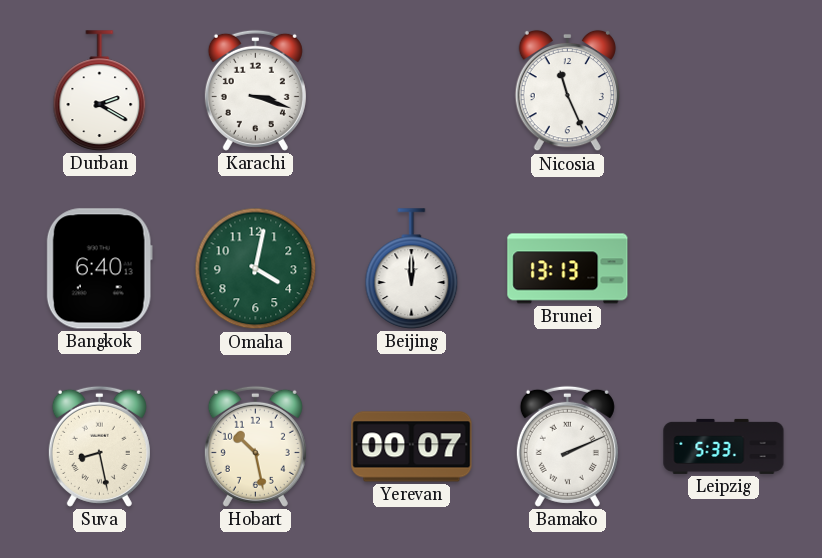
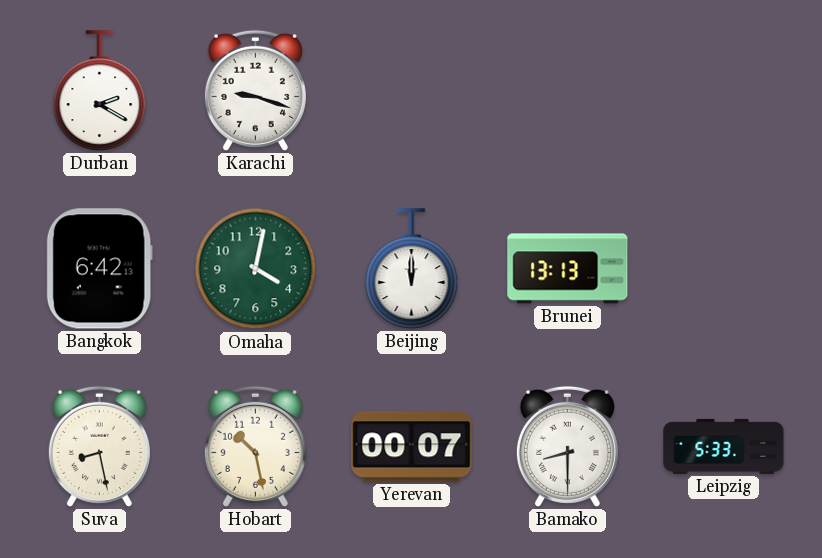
Karachi: 3:18 -> 9:18
Nicosia: 11:26 -> none
Bangkok: 6:40 -> 6:42
Bamako: 2:11 -> 8:30
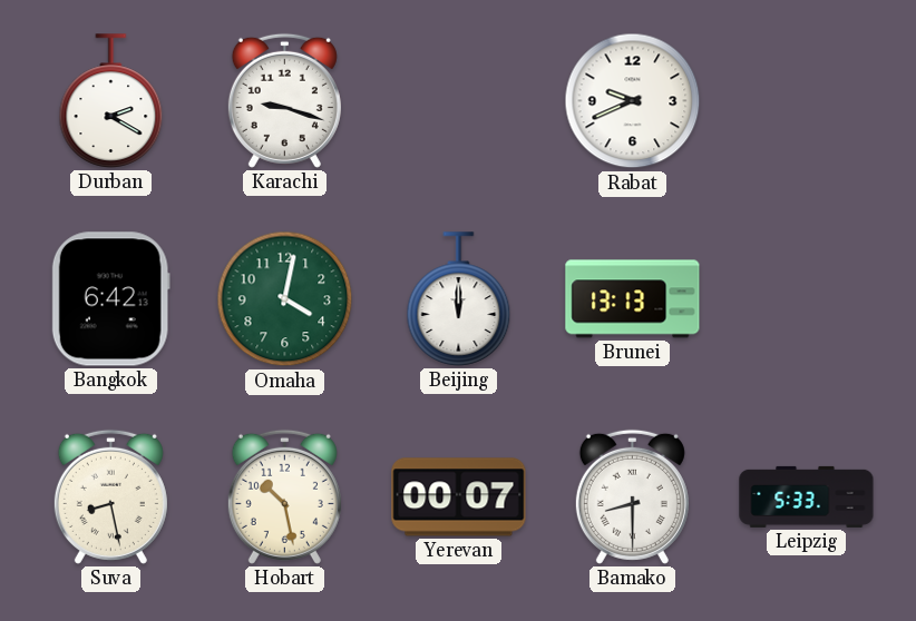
Rabat: none -> 9:41
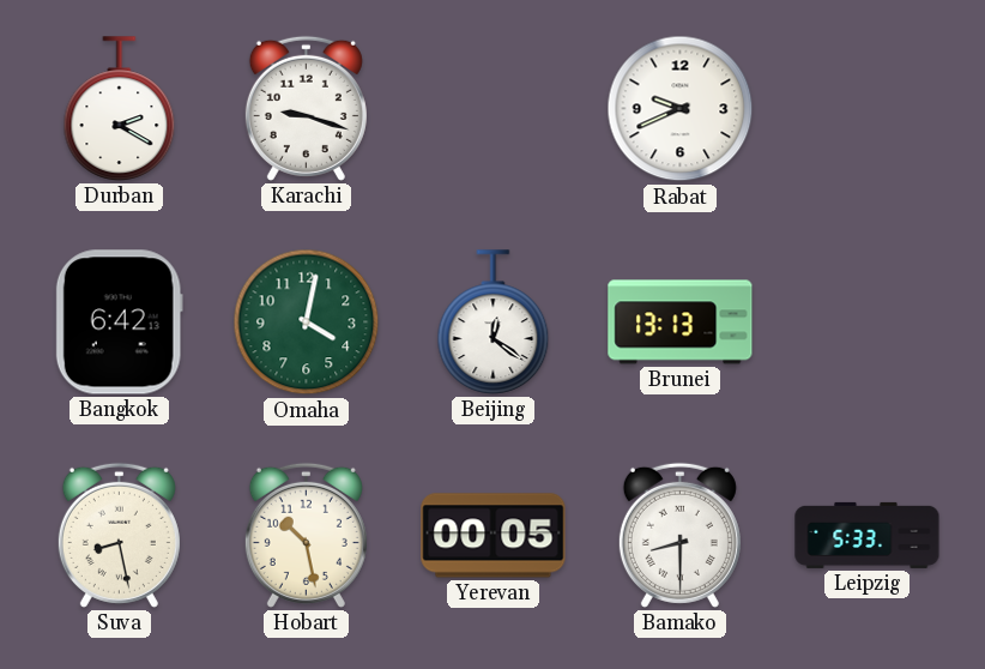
Beijing: 12:00 -> 12:21
Yerevan: 00:07 -> 00:05
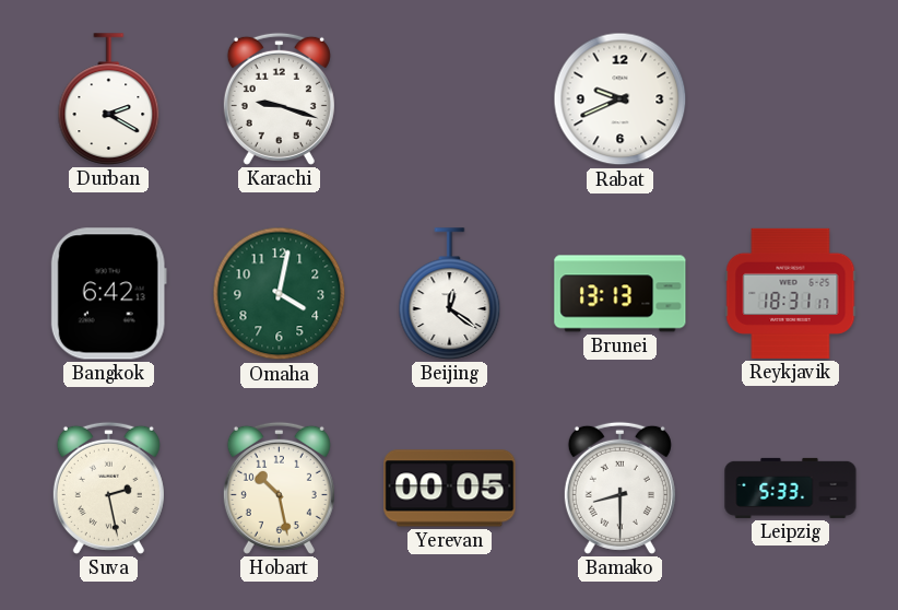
Reykjavik: none -> 18:31
Suva: 8:28 -> 2:28
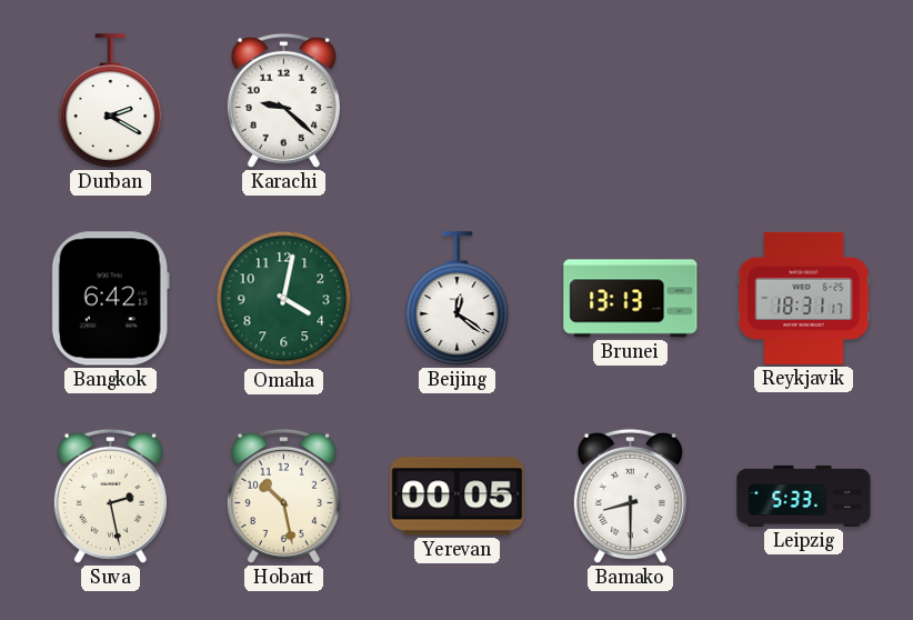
Karachi: 9:18 -> 9:22
Rabat: 9:41 -> none
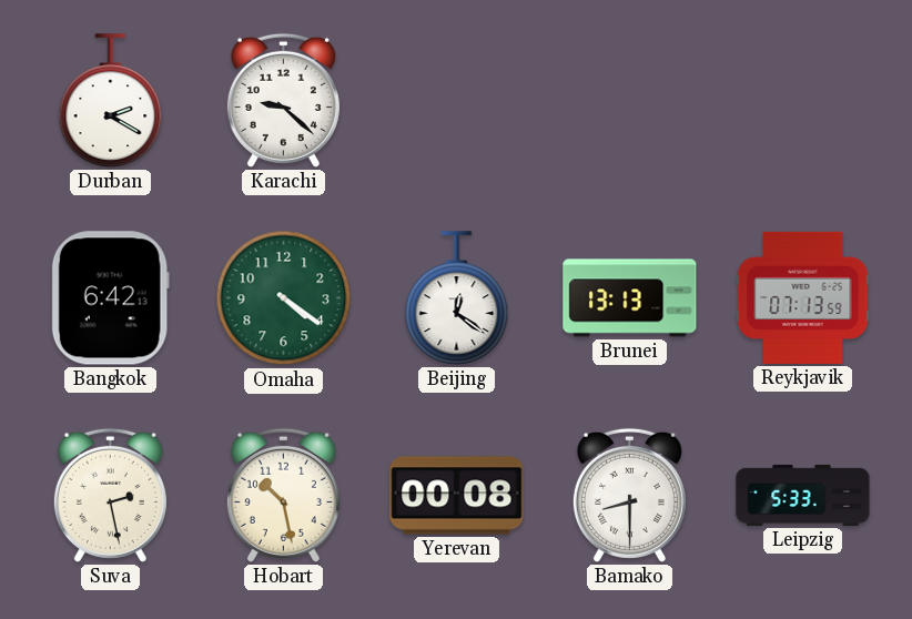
Omaha: 4:02 -> 4:21
Reykjavik: 18:31 -> 07:13
Yerevan: 00:05 -> 00:08
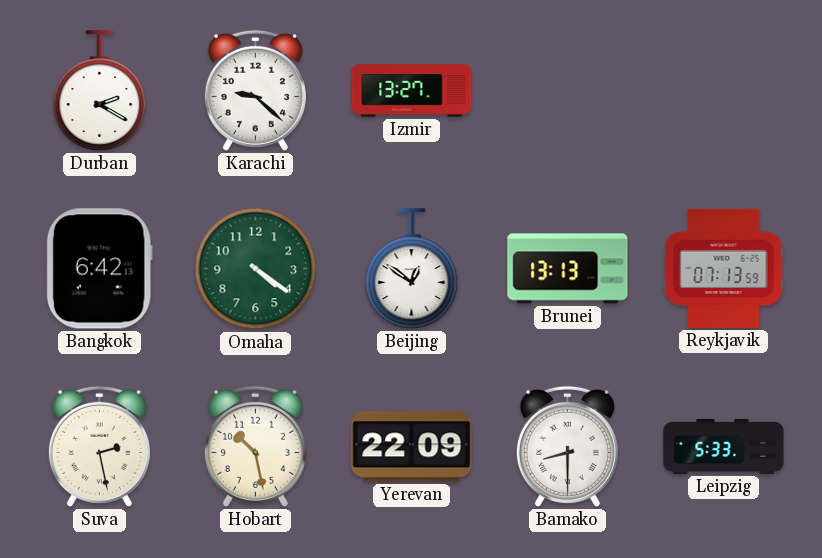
Izmir: none -> 13:27
Beijing: 12:21 -> 12:51
Yerevan: 00:08 -> 22:09
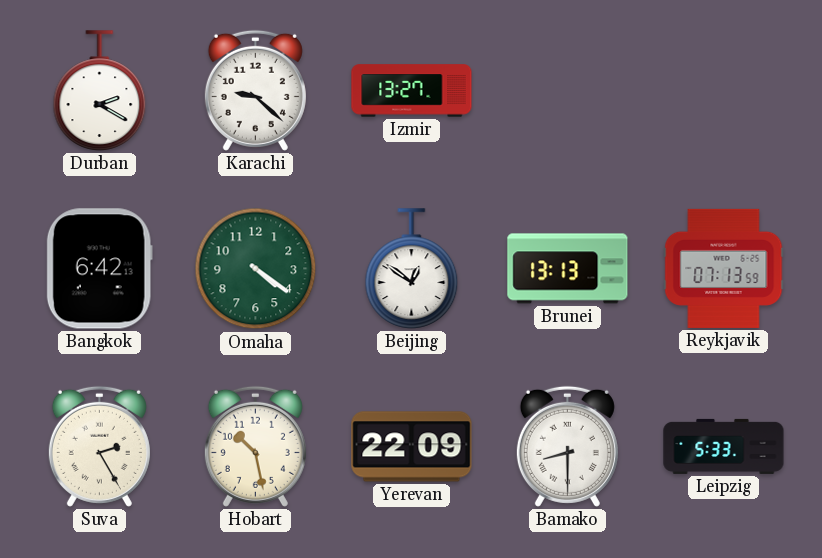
Suva: 2:28 -> 2:25
